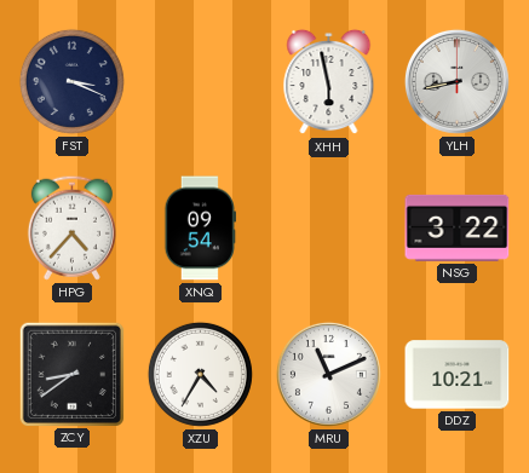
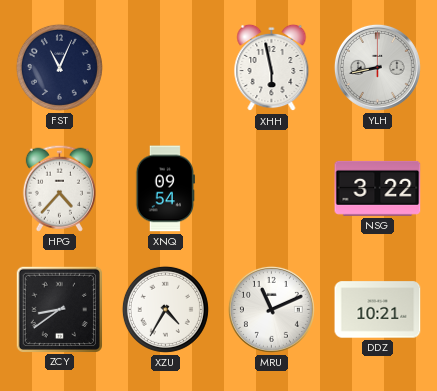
FST: 3:19 -> 11:04
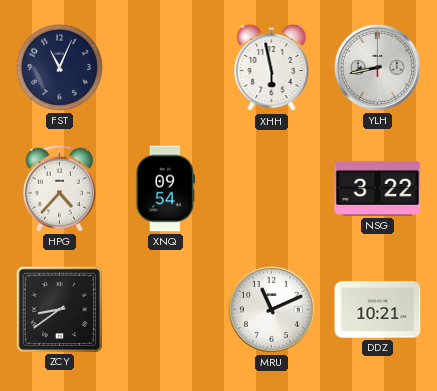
XZU: 4:35 -> none
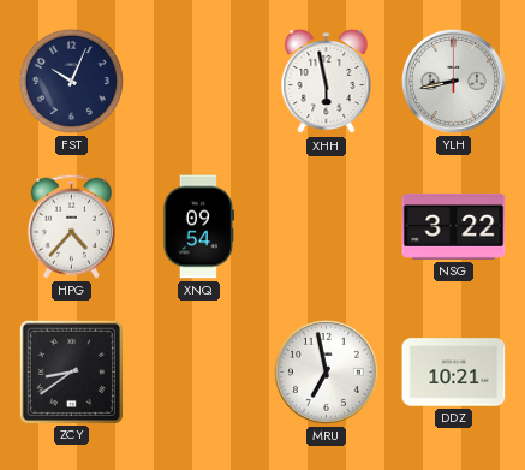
FST: 11:04 -> 10:04
MRU: 11:11 -> 6:58
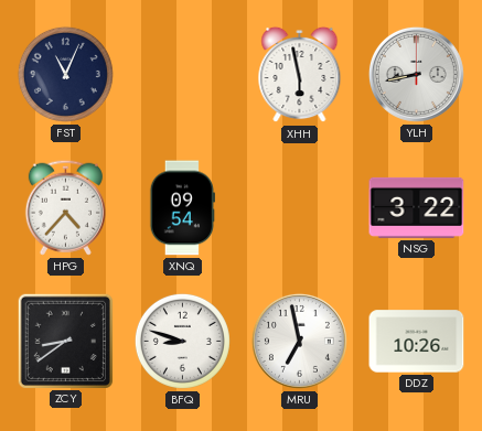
FST: 10:04 -> 11:04
BFQ: none -> 8:48
DDZ: 10:21 -> 10:26
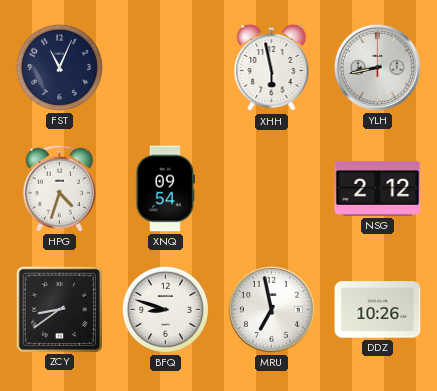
HPG: 4:37 -> 4:33
NSG: 3:22 -> 2:12
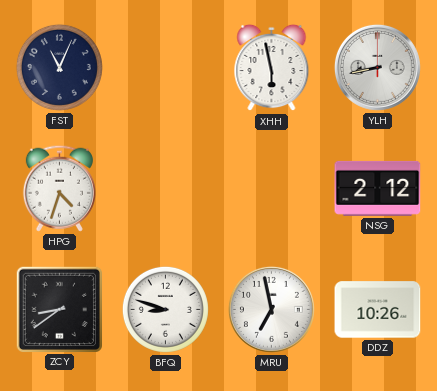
XNQ: 09:54 -> none
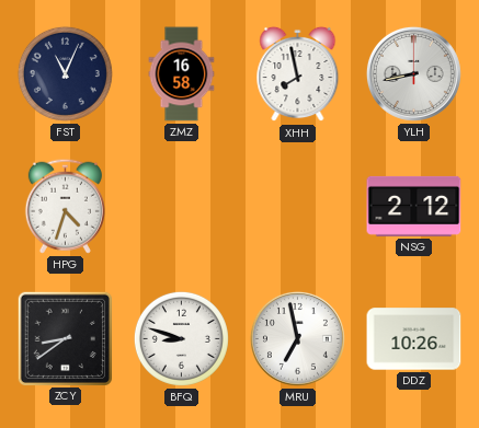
ZMZ: none -> 16:58
XHH: 5:58 -> 7:58
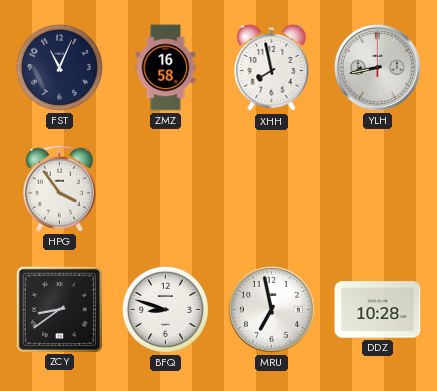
HPG: 4:33 -> 3:54
NSG: 2:12 -> none
DDZ: 10:26 -> 10:28
